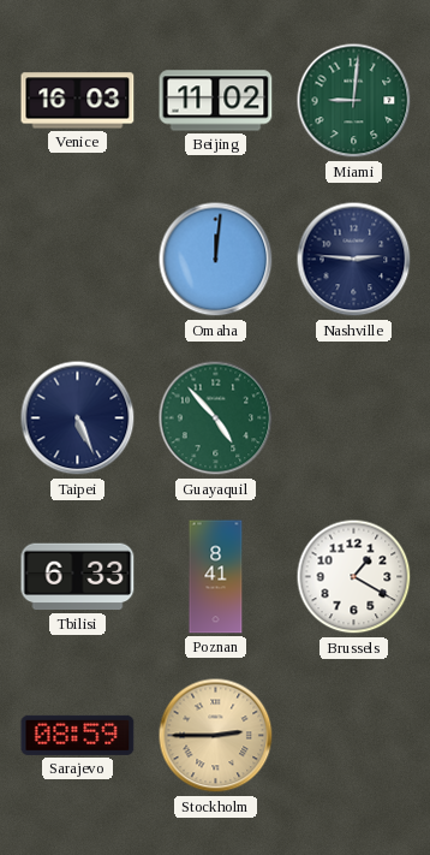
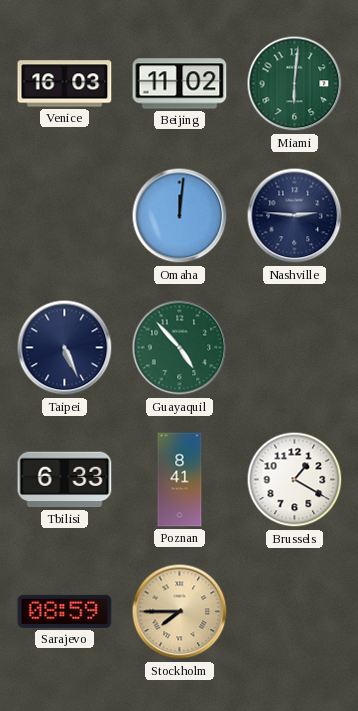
Miami: 9:01 -> 6:01
Stockholm: 2:45 -> 7:45
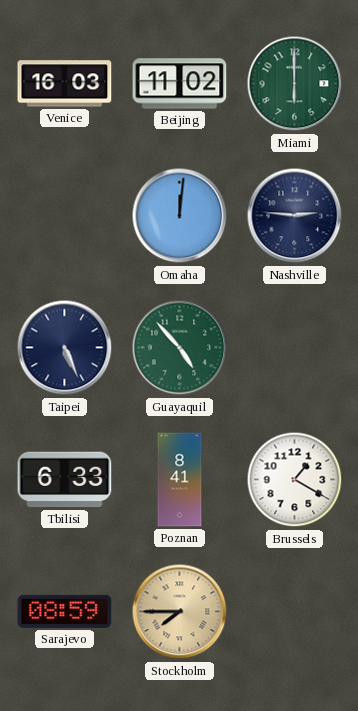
Miami: 6:01 -> 6:00
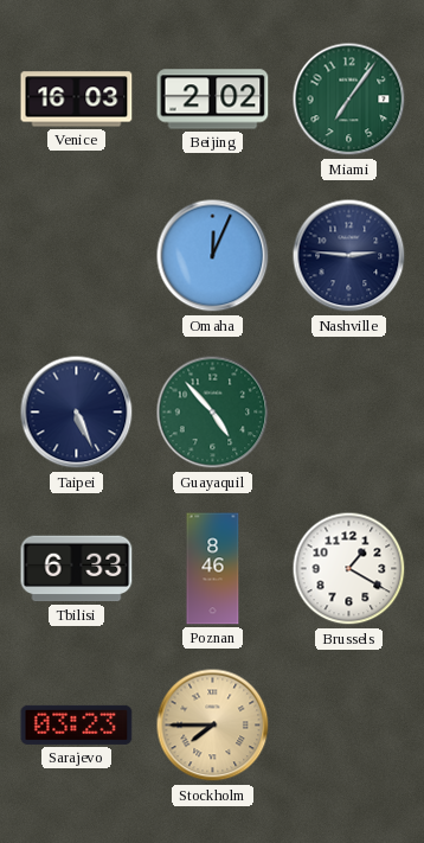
Beijing: 11:02 -> 2:02
Miami: 6:00 -> 7:06
Omaha: 12:01 -> 12:04
Poznan: 8:41 -> 8:46
Sarajevo: 08:59 -> 03:23
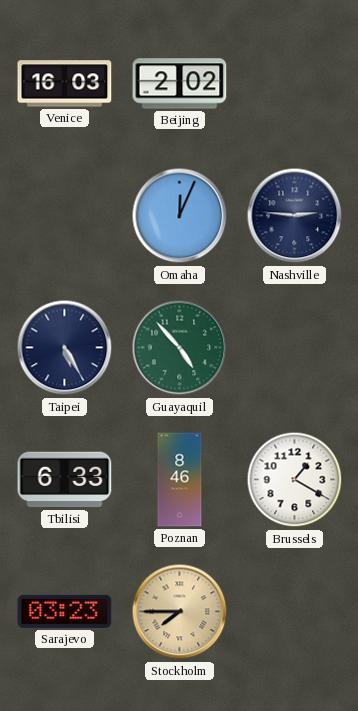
Miami: 7:06 -> none
Taipei: 5:26 -> 5:25
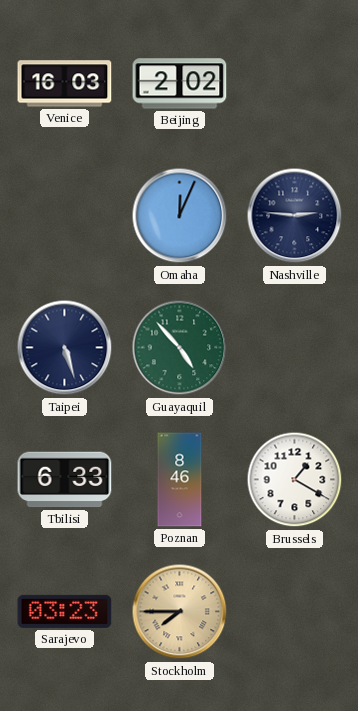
Taipei: 5:25 -> 5:27
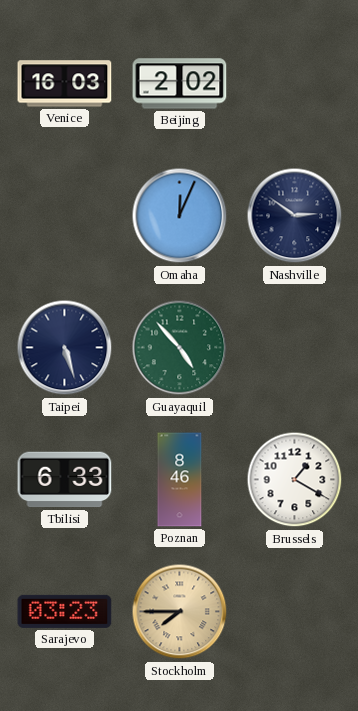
Nashville: 2:46 -> 2:51
